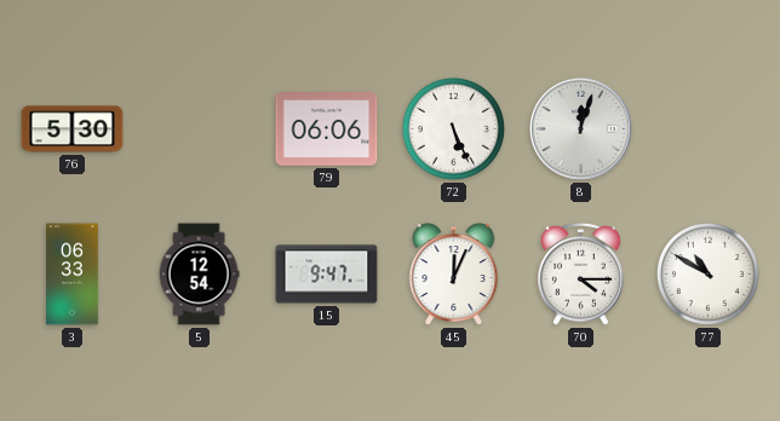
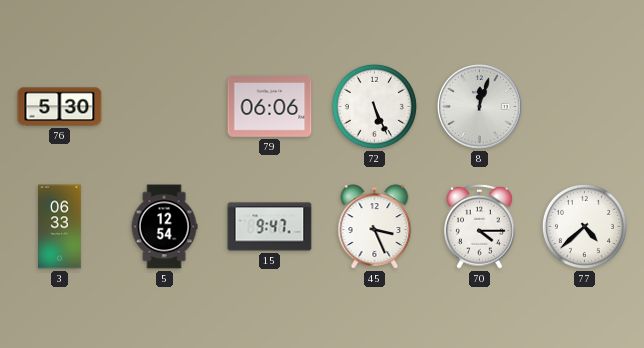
45: 12:04 -> 3:26
77: 10:50 -> 4:38
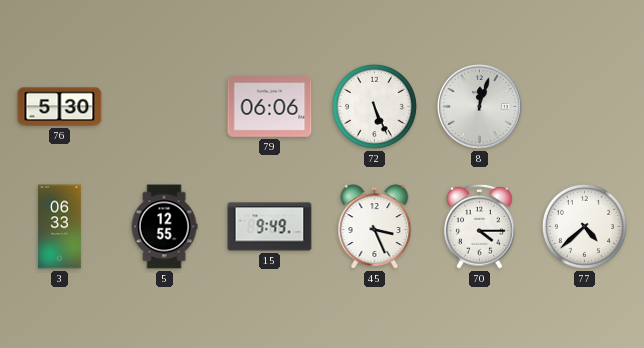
5: 12:54 -> 12:55
15: 9:47 -> 9:49
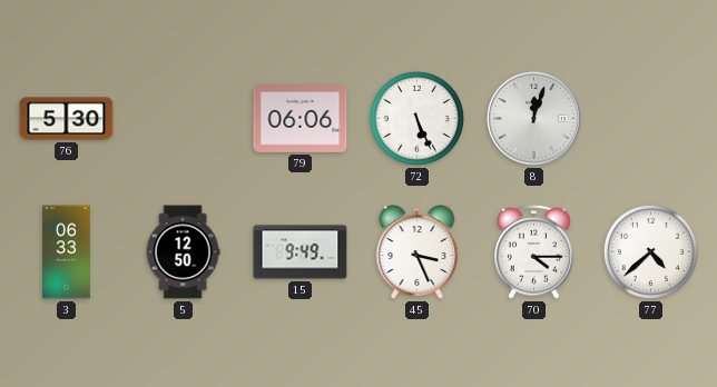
5: 12:55 -> 12:50
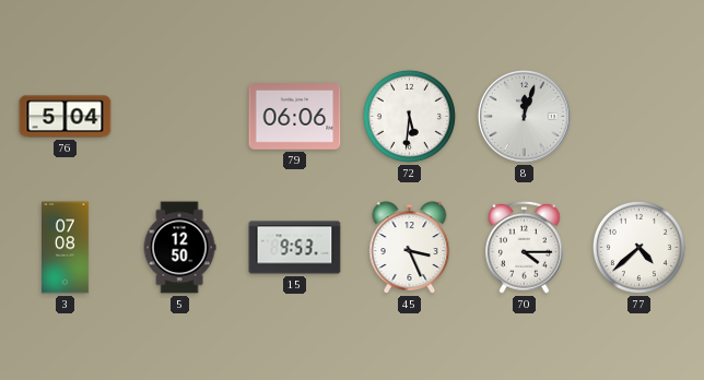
76: 5:30 -> 5:04
72: 5:26 -> 5:31
3: 06:33 -> 07:08
15: 9:49 -> 9:53
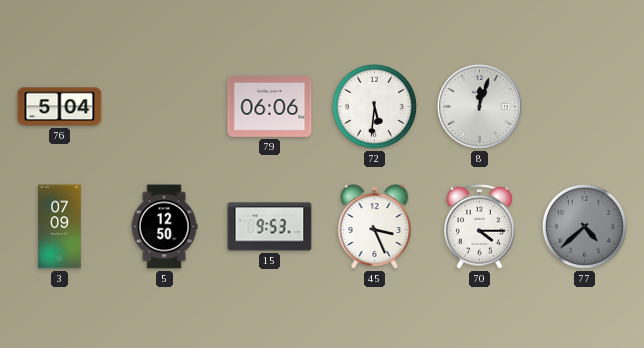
3: 07:08 -> 07:09
77 dial: white -> grey
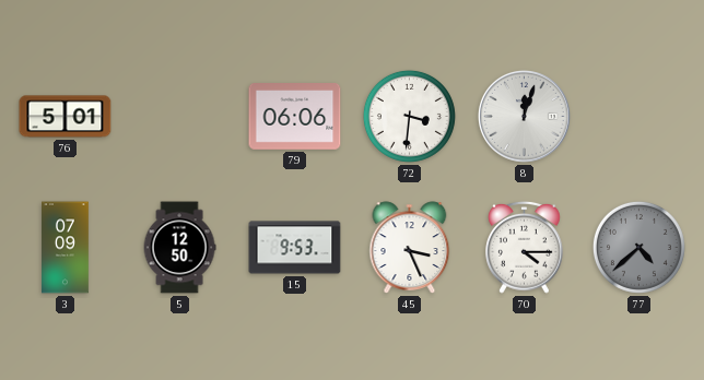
76: 5:04 -> 5:01
72: 5:31 -> 3:31
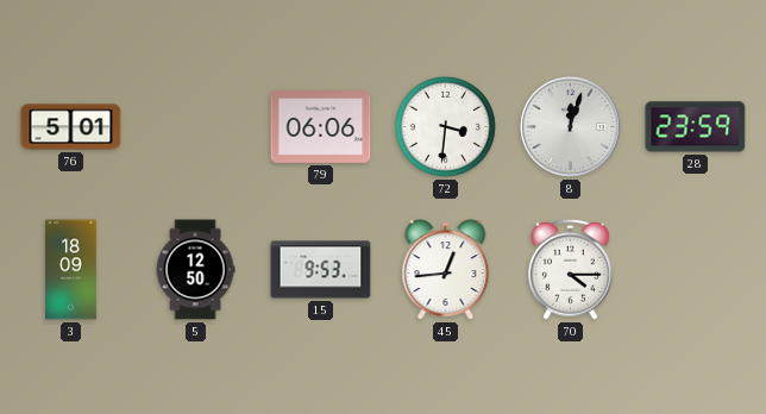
28: none -> 23:59
3: 07:09 -> 18:09
45: 3:26 -> 12:44
77: 4:38 -> none
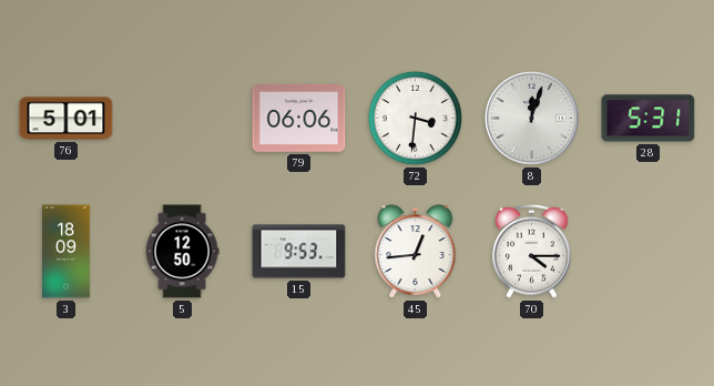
28: 23:59 -> 5:31
